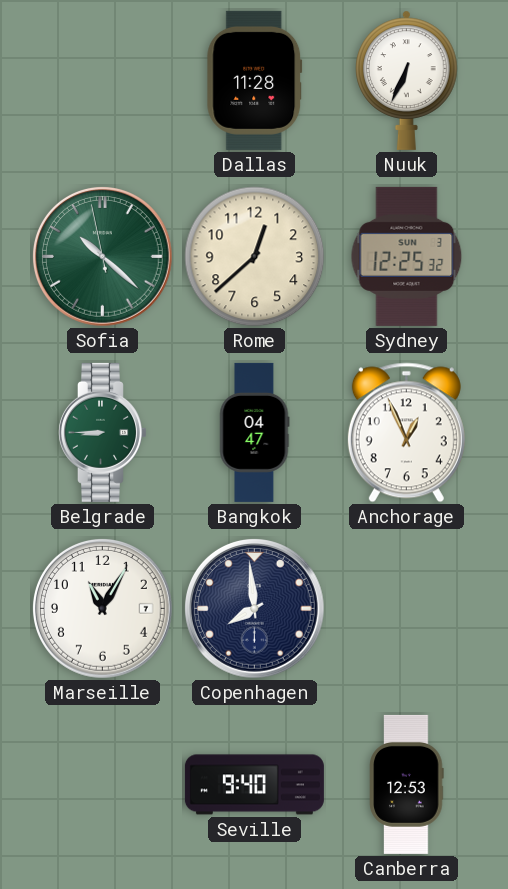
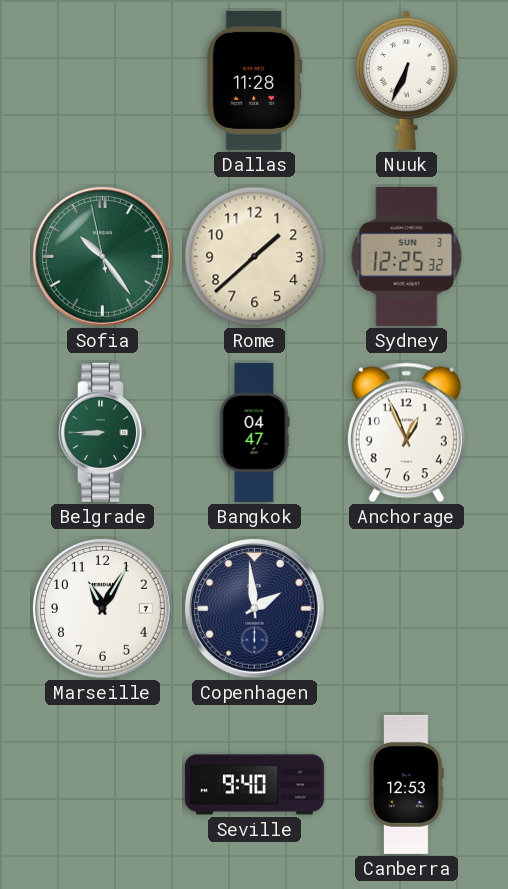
Sofia: 10:21 -> 10:23
Rome: 12:38 -> 1:38
Copenhagen: 7:59 -> 1:59
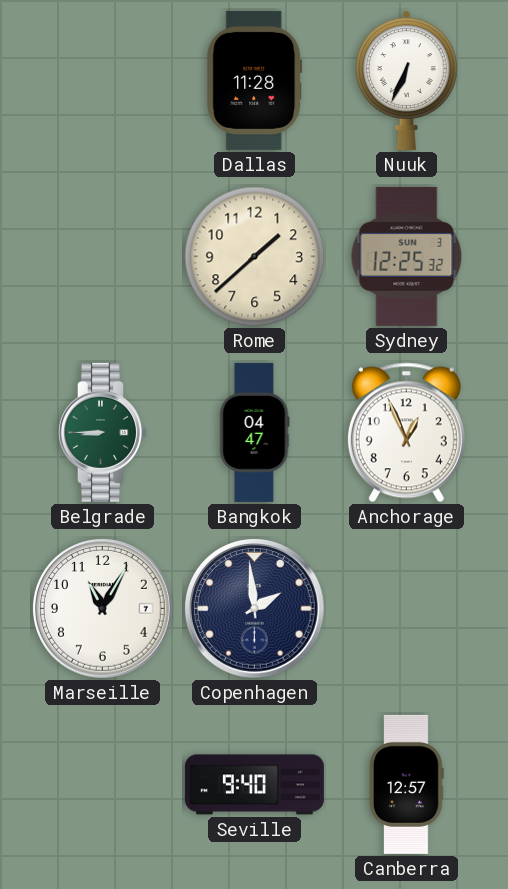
Sofia: 10:23 -> none
Canberra: 12:53 -> 12:57
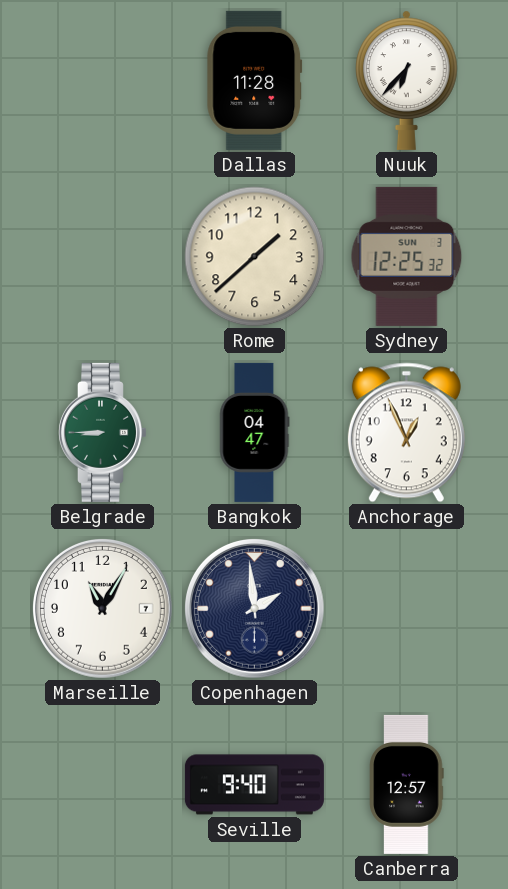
Nuuk: 6:34 -> 6:37
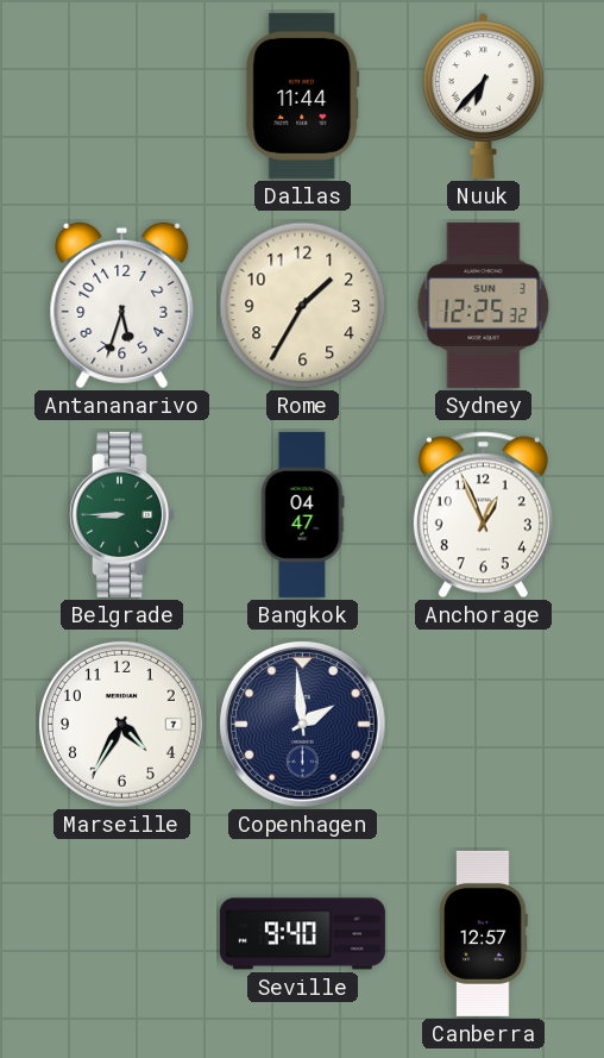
Dallas: 11:28 -> 11:44
Antananarivo: none -> 5:33
Rome: 1:38 -> 1:35
Marseille: 11:05 -> 4:35
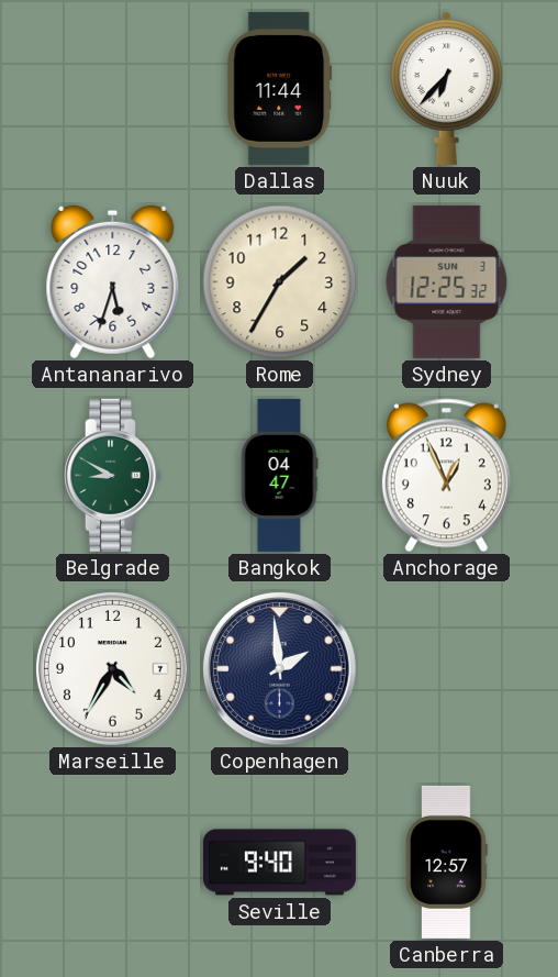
Belgrade: 8:45 -> 8:50
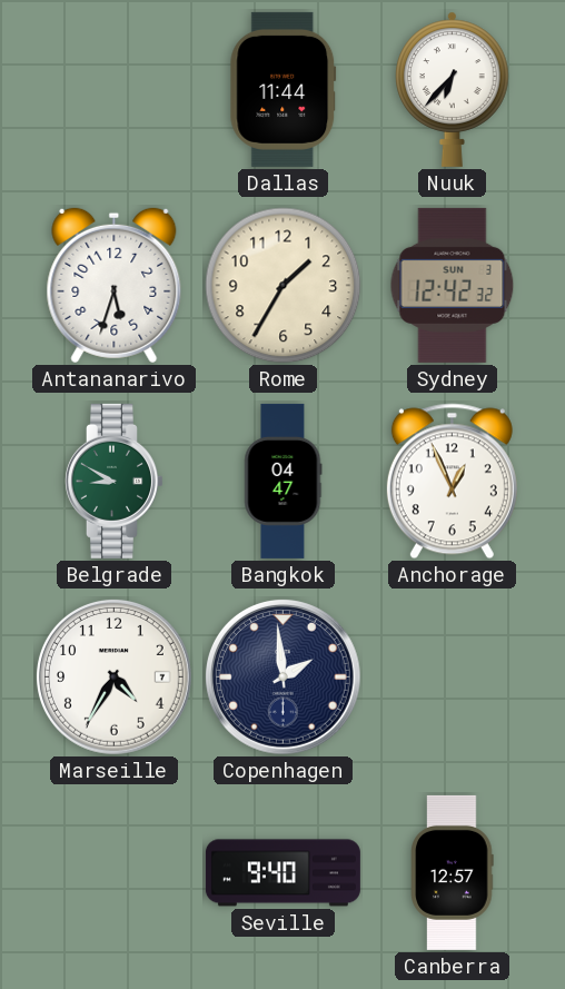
Sydney: 12:25 -> 12:42
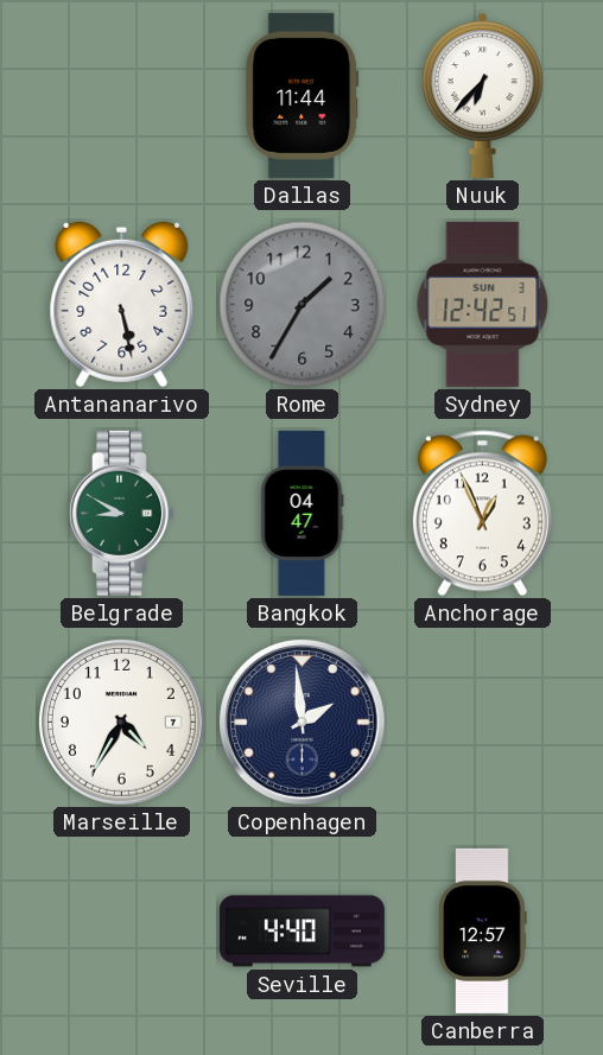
Antananarivo: 5:33 -> 5:28
Rome dial: cream -> grey
Sydney: 12:42:32 -> 12:42:51
Seville: 9:40 -> 4:40
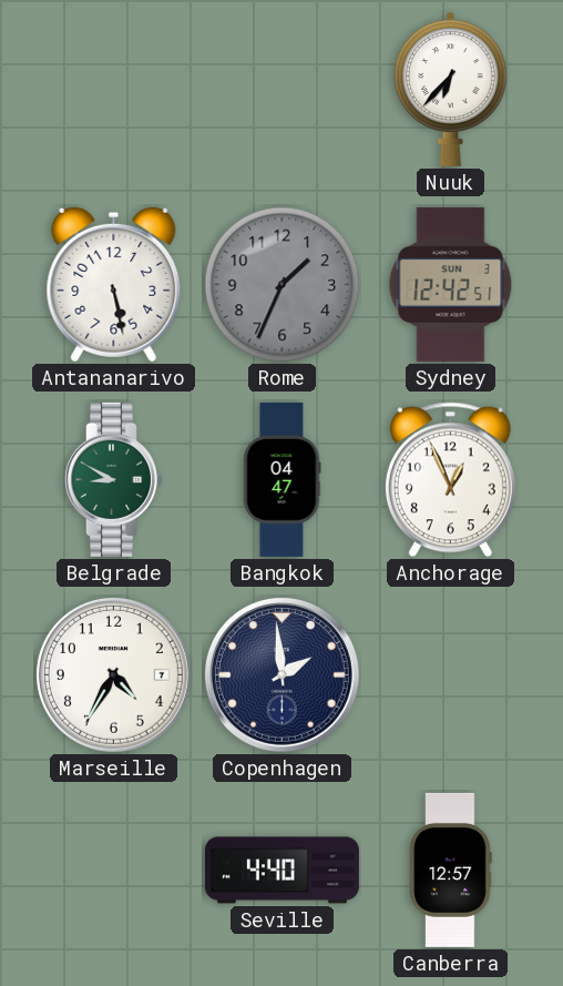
Dallas: 11:44 -> none
Rome: 1:35 -> 1:34
